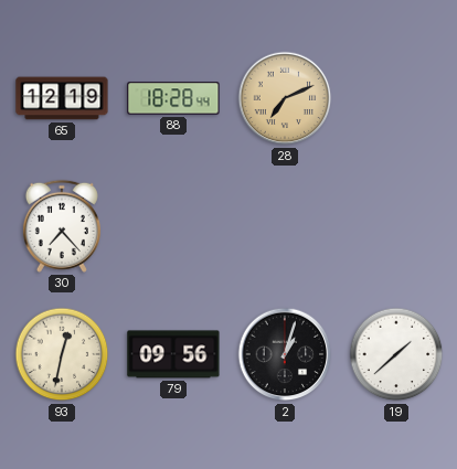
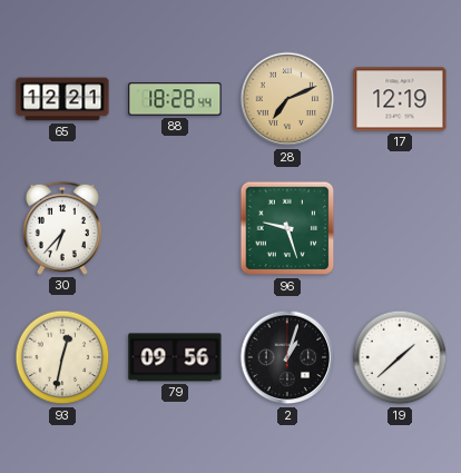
65: 12:19 -> 12:21
17: none -> 12:19
30: 7:23 -> 6:37
96: none -> 9:27
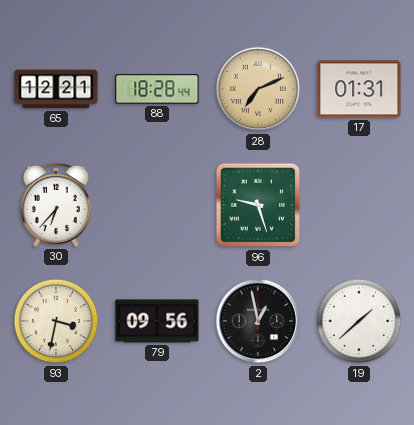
17: 12:19 -> 01:31
93: 12:32 -> 3:32
2: 1:03 -> 12:58
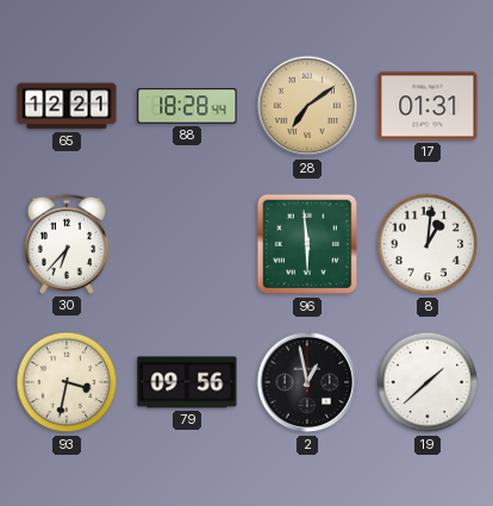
28: 7:11 -> 7:09
96: 9:27 -> 5:59
8: none -> 1:01
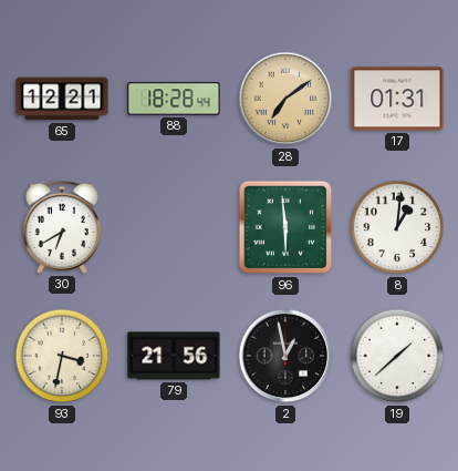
30: 6:37 -> 6:40
79: 09:56 -> 21:56
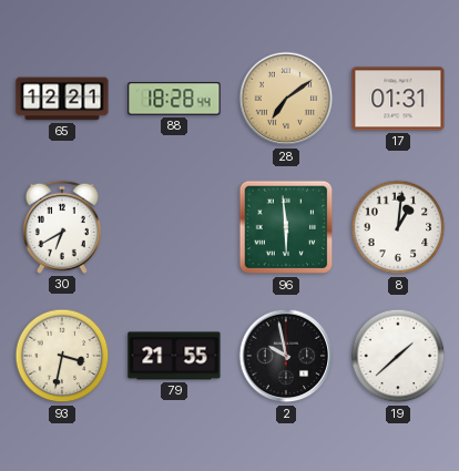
79: 21:56 -> 21:55
2: 12:58 -> 9:58
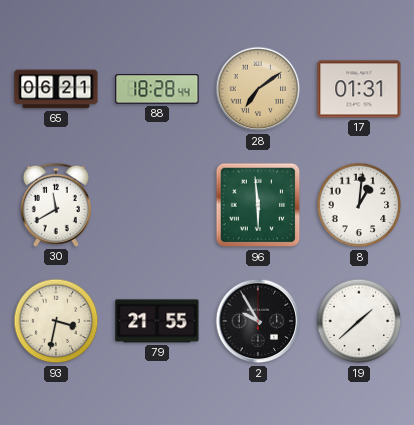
65: 12:21 -> 06:21
30: 6:40 -> 11:40
2: 9:58 -> 9:55
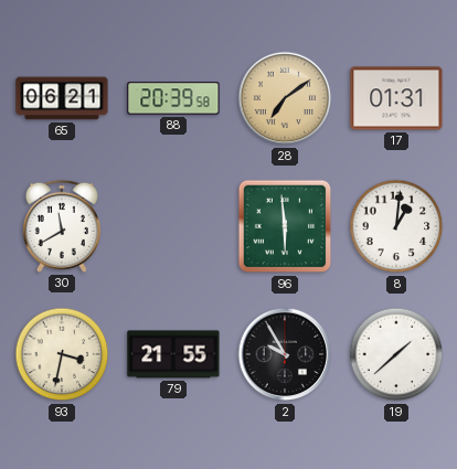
88: 18:28 -> 20:39
